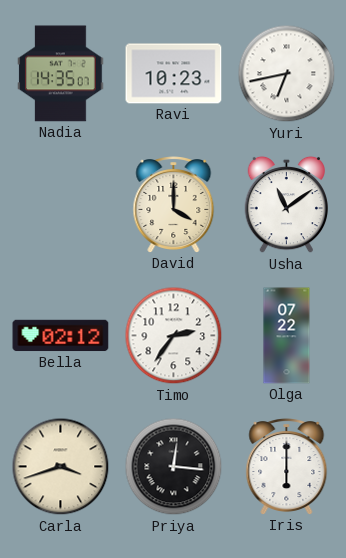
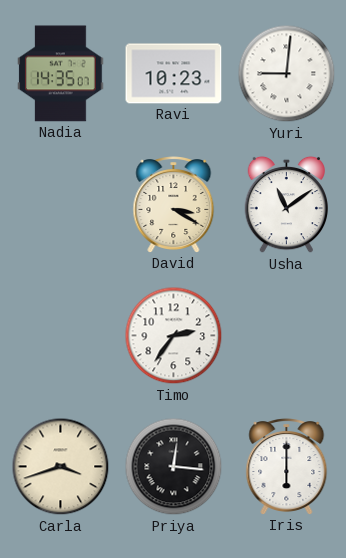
Yuri: 6:43 -> 9:01
David: 4:00 -> 3:20
Bella: 02:12 -> none
Olga: 07:22 -> none
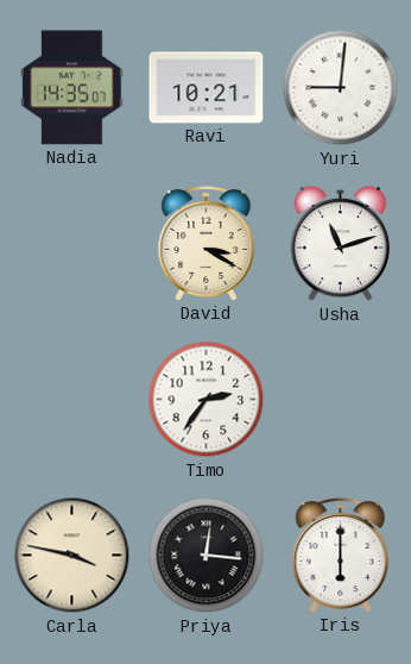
Ravi: 10:23 -> 10:21
Usha: 11:09 -> 11:12
Carla: 3:42 -> 3:47
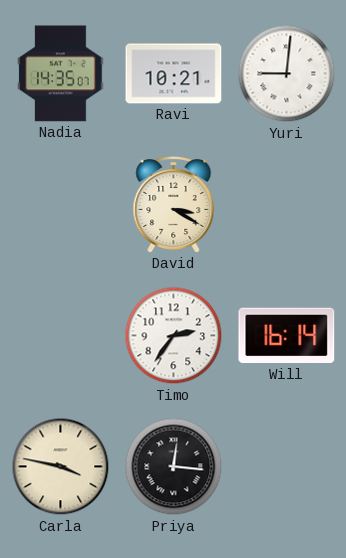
Usha: 11:12 -> none
Will: none -> 16:14
Iris: 6:00 -> none
